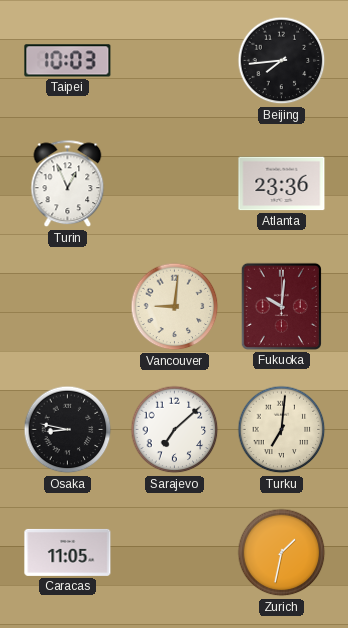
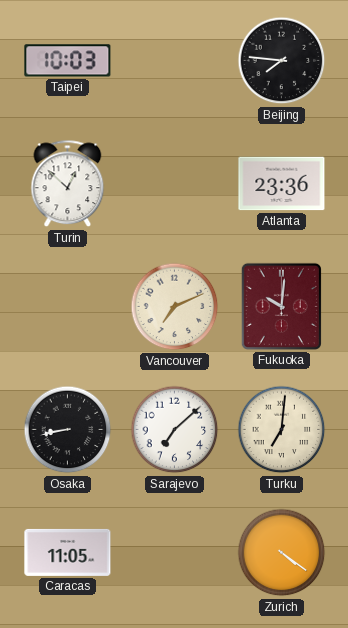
Beijing: 7:44 -> 7:46
Turin: 12:56 -> 12:52
Vancouver: 9:01 -> 7:11
Osaka: 8:47 -> 8:43
Zurich: 1:32 -> 4:21
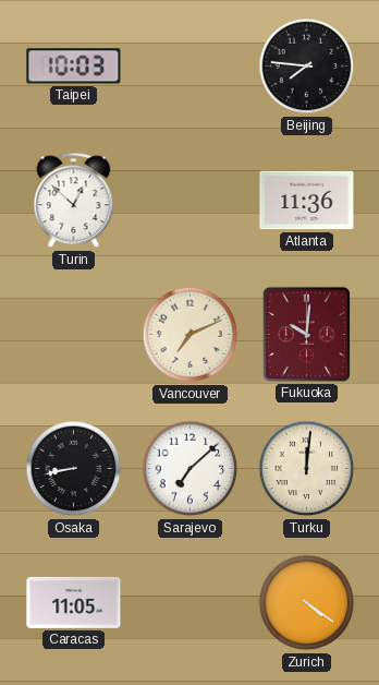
Atlanta: 23:36 -> 11:36
Turku: 7:01 -> 12:01
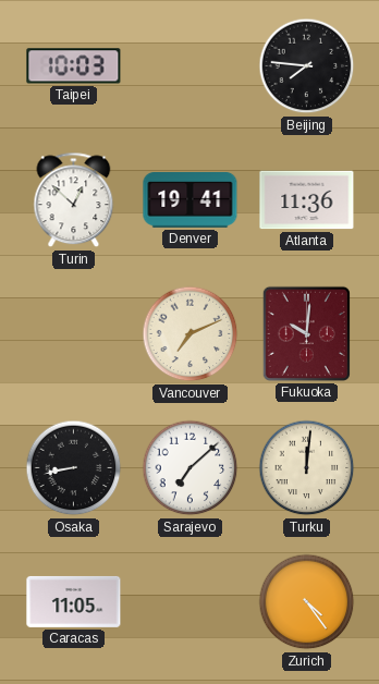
Denver: none -> 19:41
Zurich: 4:21 -> 4:24
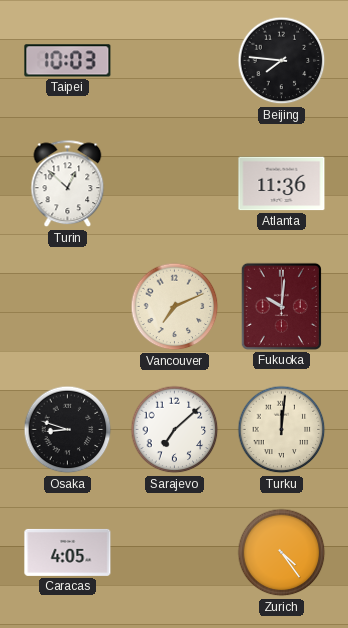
Denver: 19:41 -> none
Osaka: 8:43 -> 8:48
Caracas: 11:05 -> 4:05
